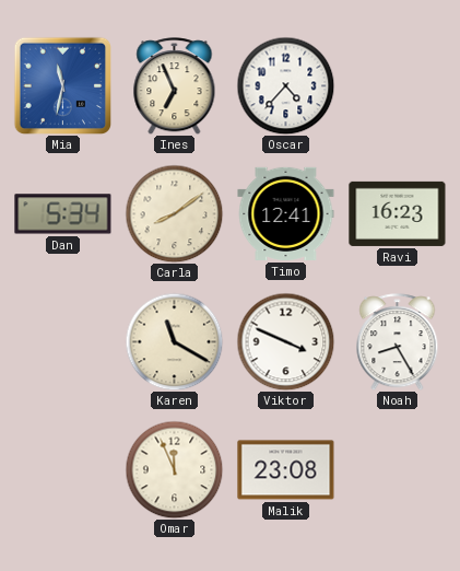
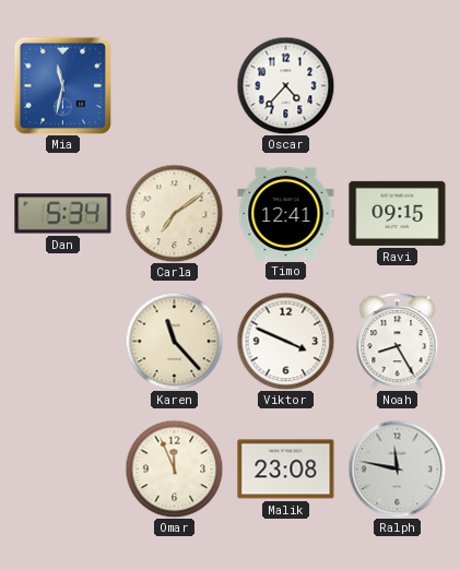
Ines: 6:56 -> none
Carla: 8:09 -> 7:09
Ravi: 16:23 -> 09:15
Karen: 11:20 -> 11:23
Ralph: none -> 11:47
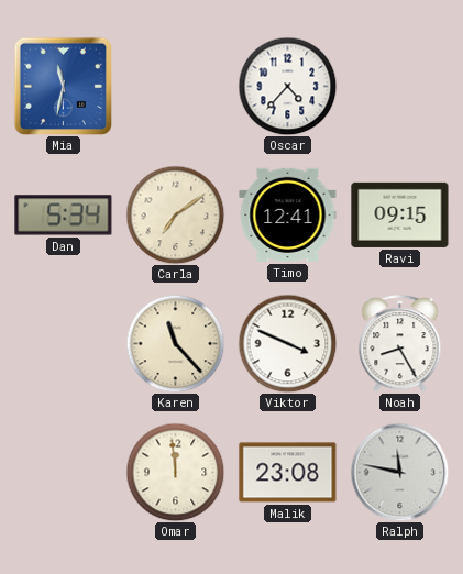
Omar: 11:56 -> 11:59
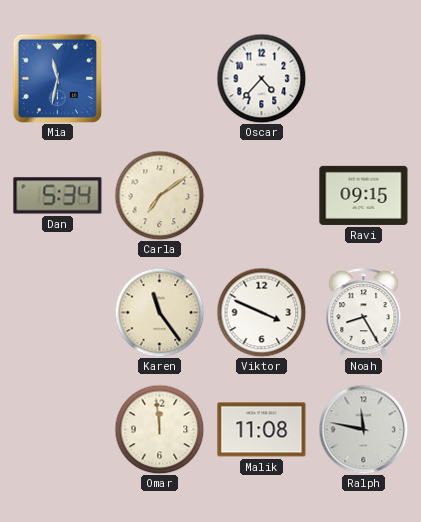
Timo: 12:41 -> none
Karen: 11:23 -> 11:24
Malik: 23:08 -> 11:08
